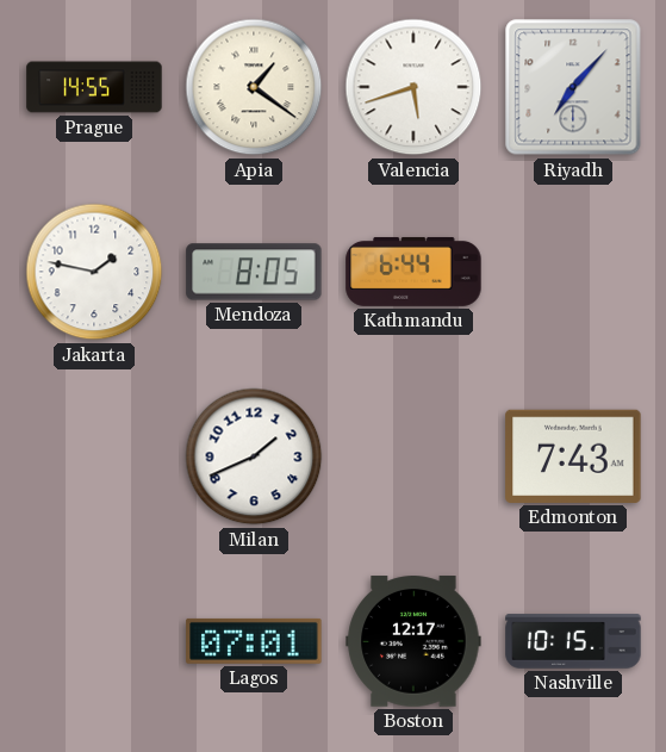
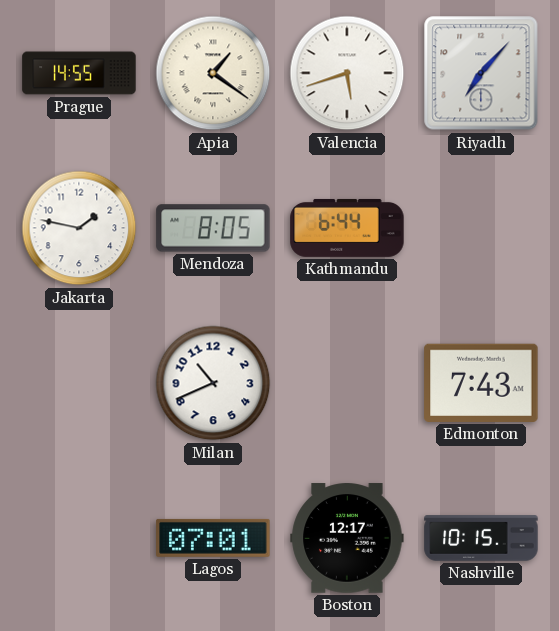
Milan: 1:41 -> 10:41
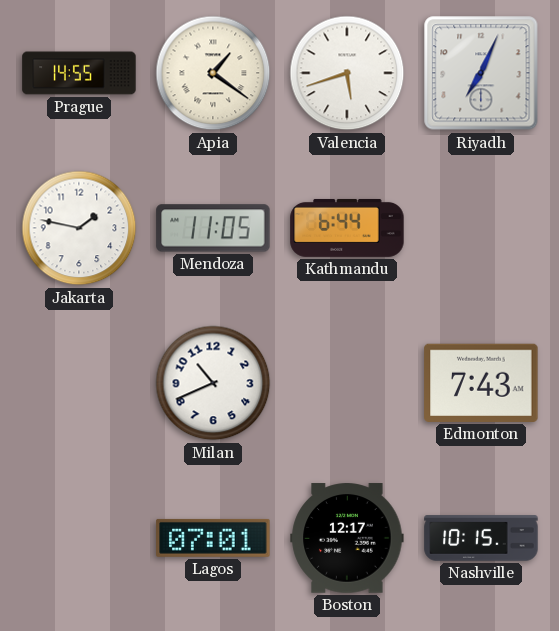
Riyadh: 7:07 -> 7:04
Mendoza: 8:05 -> 11:05
